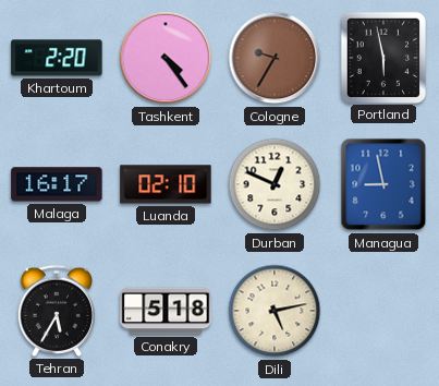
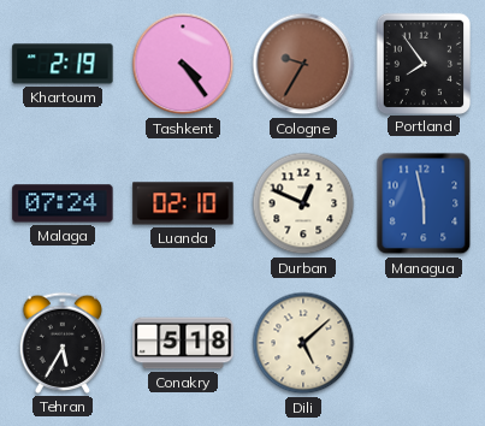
Khartoum: 2:20 -> 2:19
Portland: 5:58 -> 7:54
Malaga: 16:17 -> 07:24
Managua: 8:58 -> 5:58
Dili: 5:13 -> 5:08
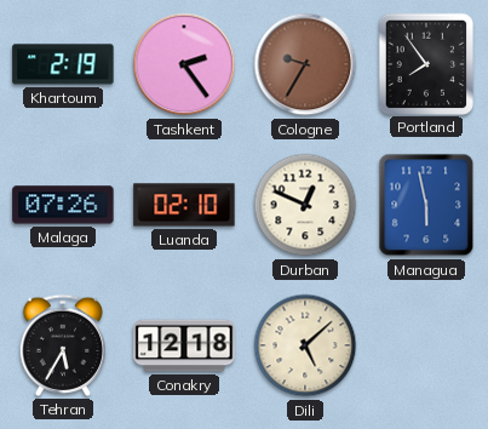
Tashkent: 4:24 -> 2:24
Malaga: 07:24 -> 07:26
Conakry: 5:18 -> 12:18
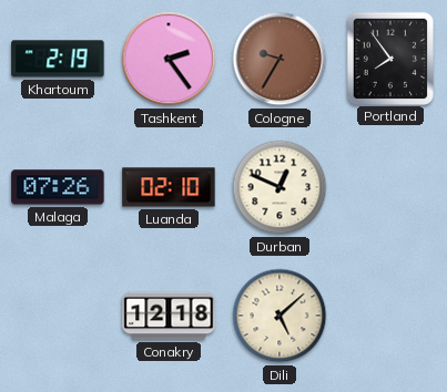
Managua: 5:58 -> none
Tehran: 5:35 -> none
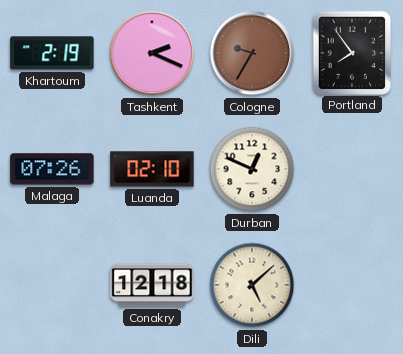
Tashkent: 2:24 -> 2:19
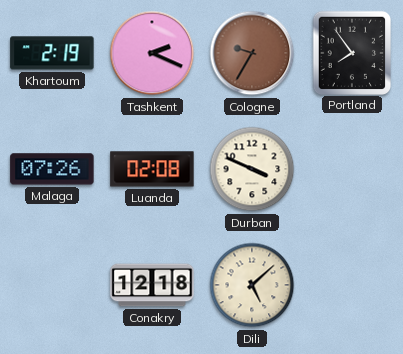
Luanda: 02:10 -> 02:08
Durban: 12:49 -> 3:49
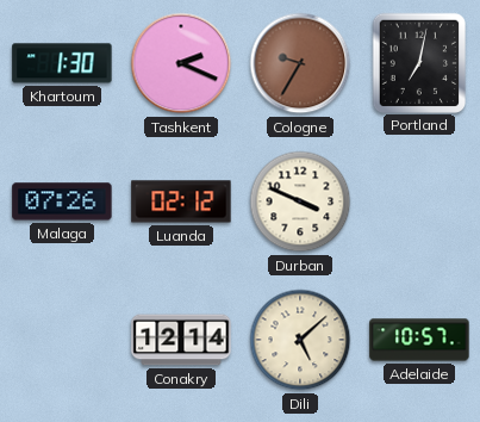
Khartoum: 2:19 -> 1:30
Portland: 7:54 -> 7:02
Luanda: 02:08 -> 02:12
Conakry: 12:18 -> 12:14
Adelaide: none -> 10:57
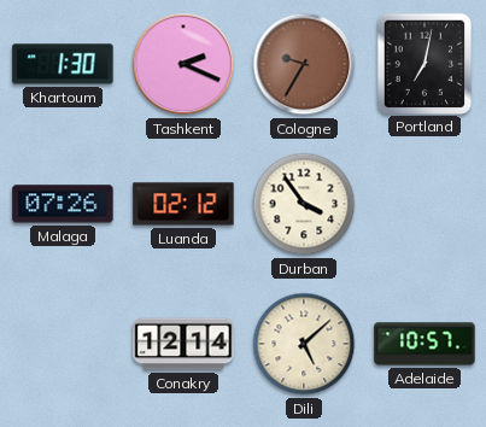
Durban: 3:49 -> 3:54
